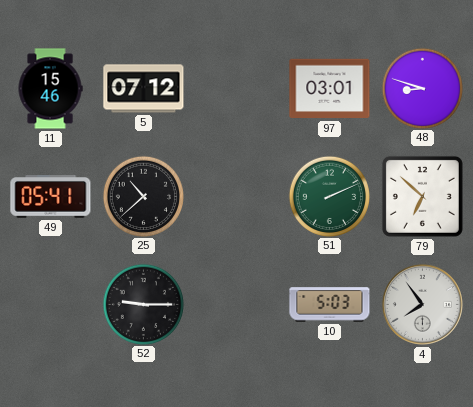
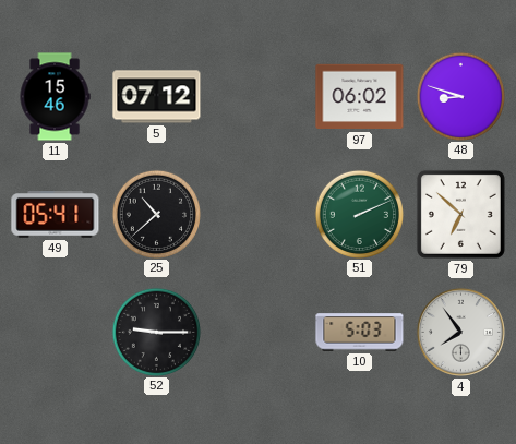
97: 03:01 -> 06:02
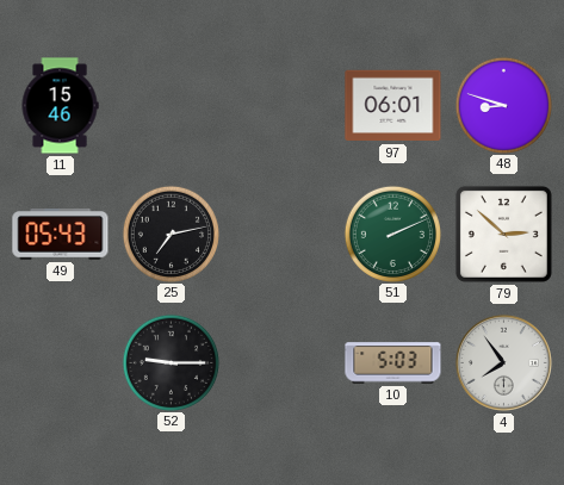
5: 07:12 -> none
97: 06:02 -> 06:01
49: 05:41 -> 05:43
25: 10:38 -> 7:13
79: 6:52 -> 2:52
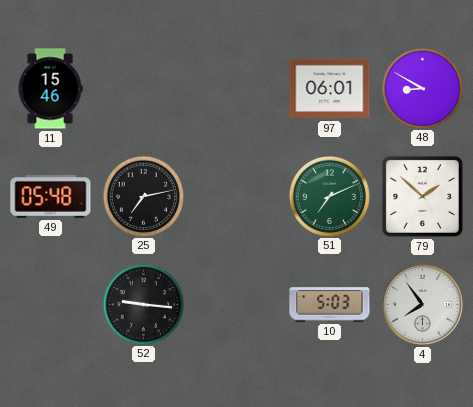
48: 8:48 -> 8:50
49: 05:43 -> 05:48
51: 2:11 -> 7:11
79: 2:52 -> 1:52
52: 9:15 -> 9:16
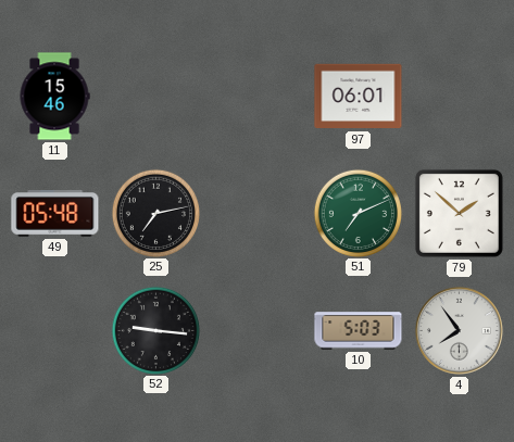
48: 8:50 -> none
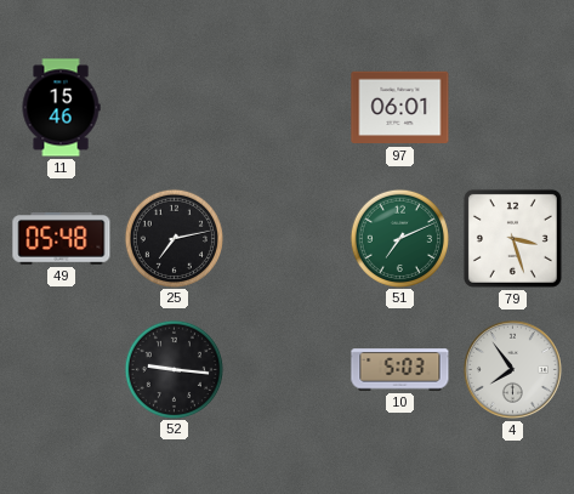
79: 1:52 -> 3:27
